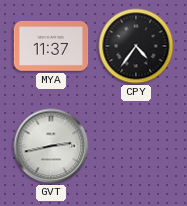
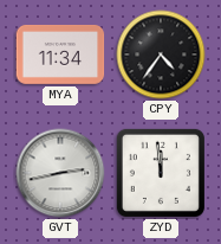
MYA: 11:37 -> 11:34
ZYD: none -> 11:59
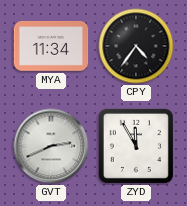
GVT: 2:43 -> 2:41
ZYD: 11:59 -> 11:55
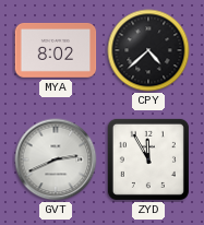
MYA: 11:34 -> 8:02
CPY: 4:36 -> 4:38
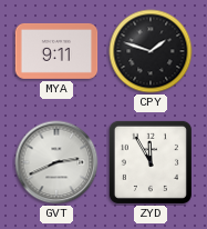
MYA: 8:02 -> 9:11
CPY: 4:38 -> 1:48
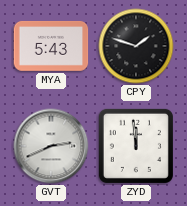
MYA: 9:11 -> 5:43
ZYD: 11:55 -> 11:59
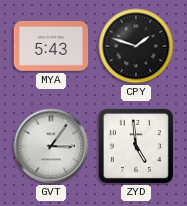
GVT: 2:41 -> 3:06
ZYD: 11:59 -> 4:59
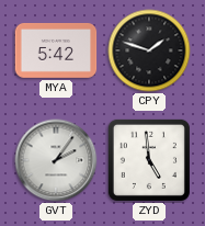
MYA: 5:43 -> 5:42
GVT: 3:06 -> 2:06
